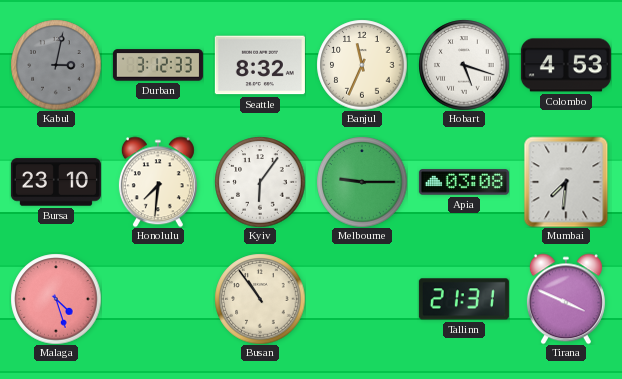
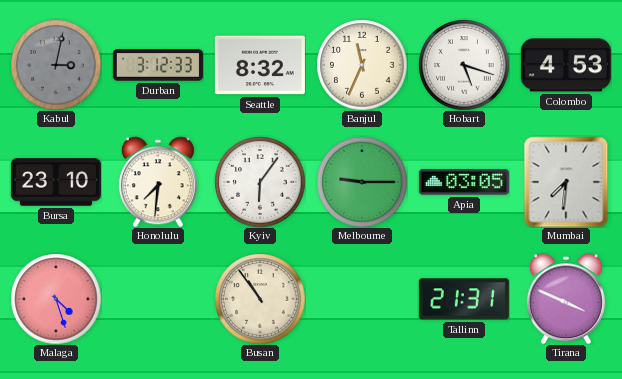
Apia: 03:08 -> 03:05
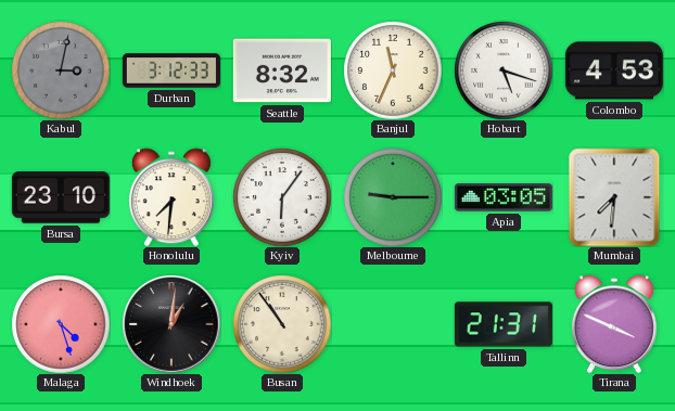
Windhoek: none -> 1:01
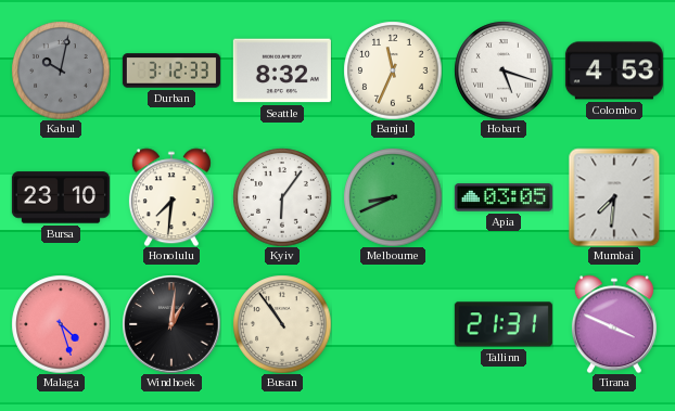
Kabul: 3:02 -> 10:02
Melbourne: 9:15 -> 8:41
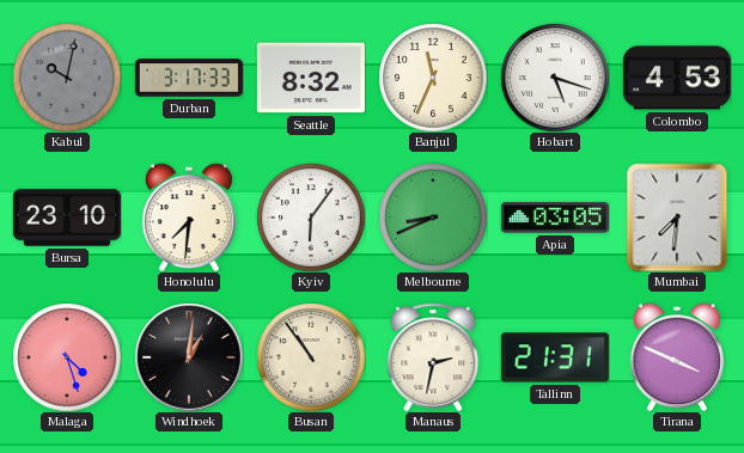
Durban: 3:12 -> 3:17
Manaus: none -> 2:32
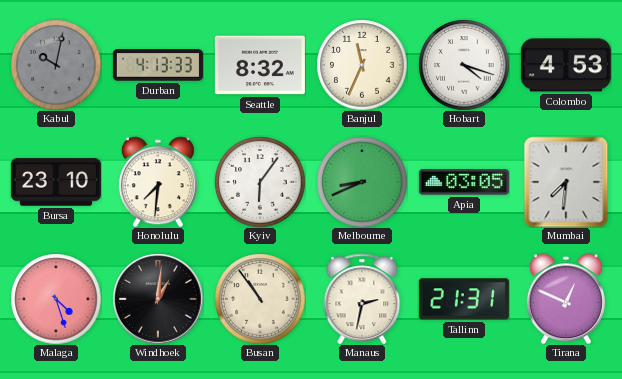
Durban: 3:17 -> 4:13
Hobart: 5:18 -> 4:18
Tirana: 3:49 -> 12:49
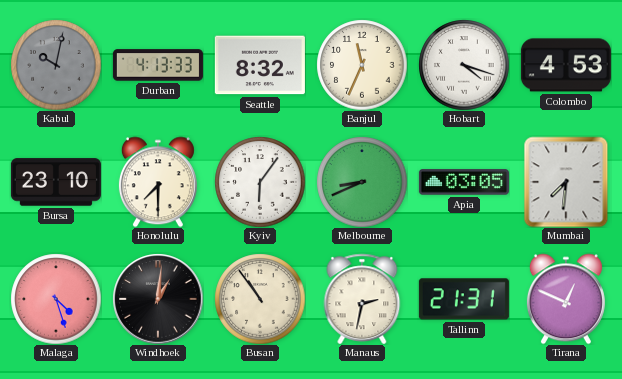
Honolulu: 7:31 -> 7:30
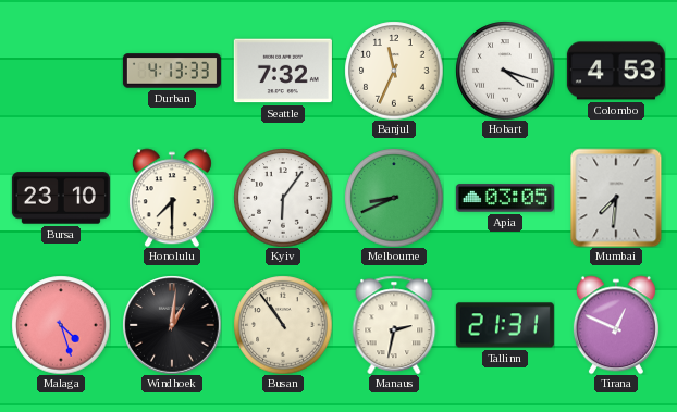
Kabul: 10:02 -> none
Seattle: 8:32 -> 7:32
